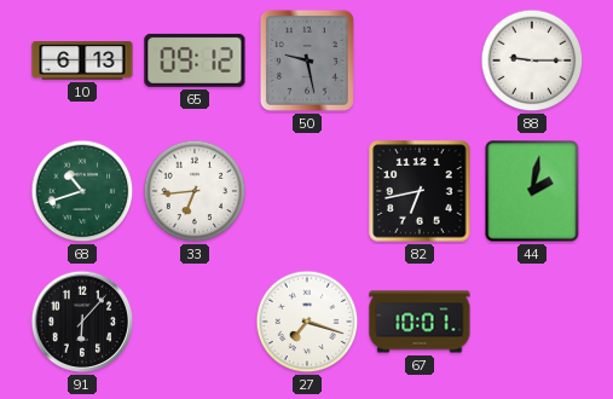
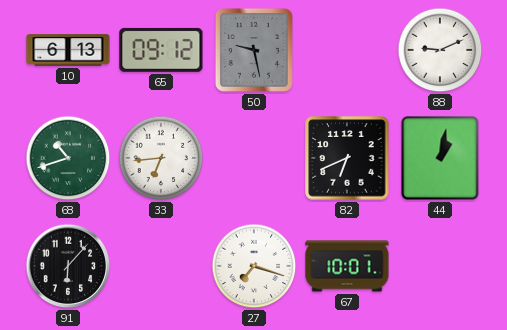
88: 9:15 -> 9:11
82: 6:43 -> 6:41
44: 2:02 -> 1:02
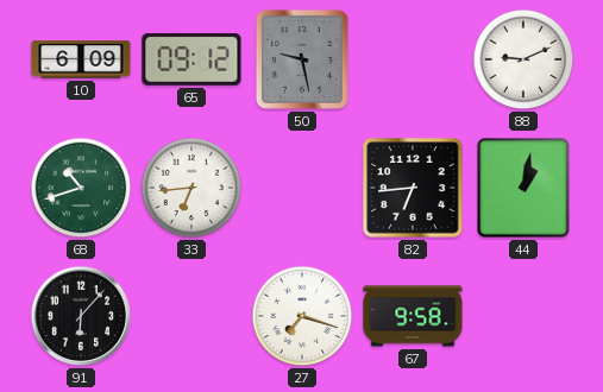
10: 6:13 -> 6:09
82: 6:41 -> 6:44
67: 10:01 -> 9:58
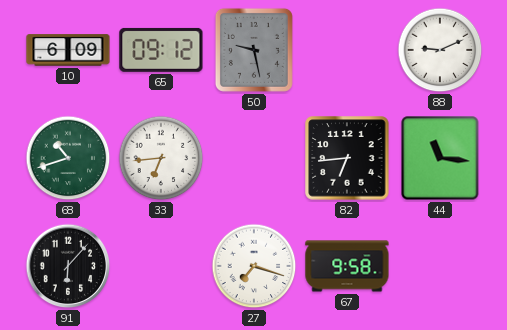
44: 1:02 -> 11:16
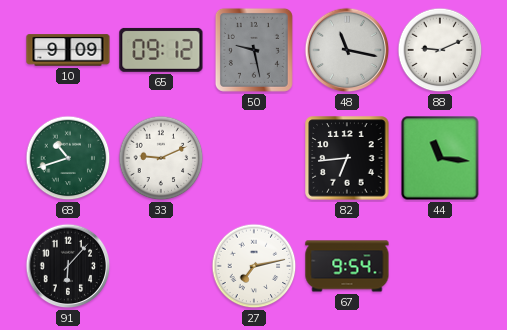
10: 6:09 -> 9:09
48: none -> 11:17
33: 6:44 -> 9:11
27: 7:18 -> 7:13
67: 9:58 -> 9:54
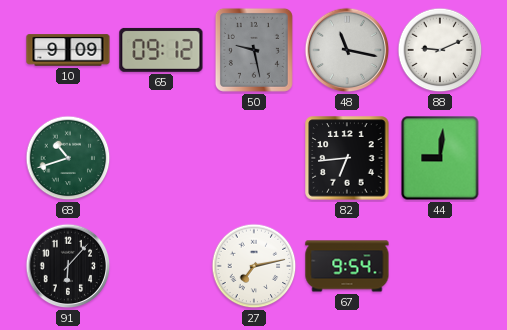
33: 9:11 -> none
44: 11:16 -> 9:01
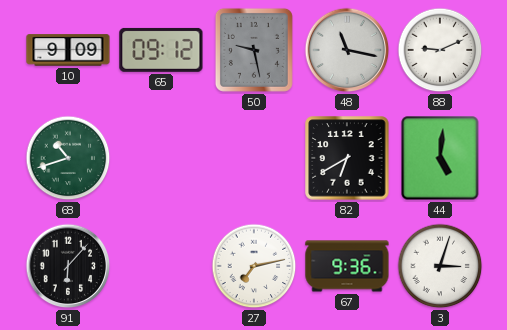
82: 6:44 -> 6:40
44: 9:01 -> 5:01
67: 9:54 -> 9:36
3: none -> 3:03
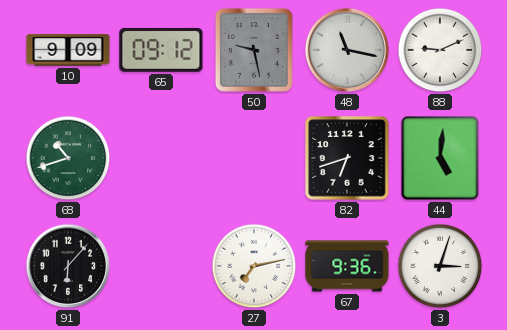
82: 6:40 -> 6:42
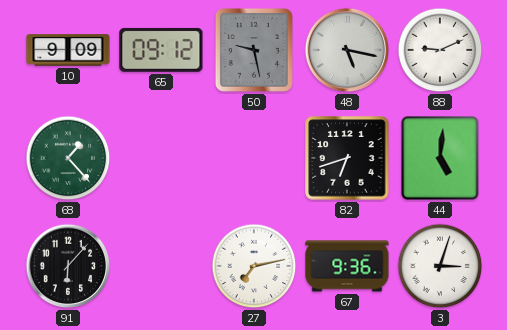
48: 11:17 -> 5:17
68: 10:42 -> 1:23
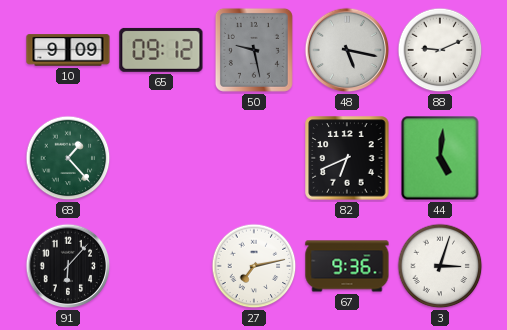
82: 6:42 -> 6:41
